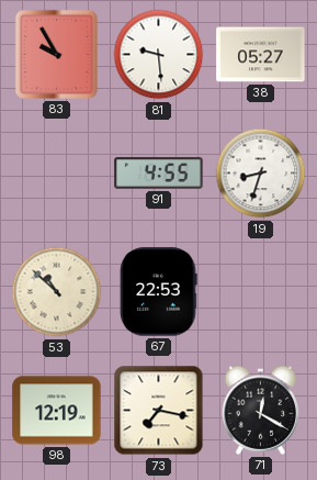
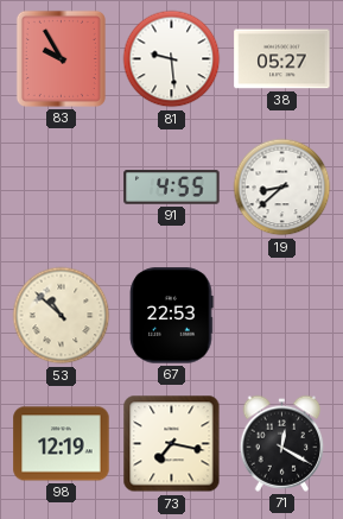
19: 8:33 -> 8:38
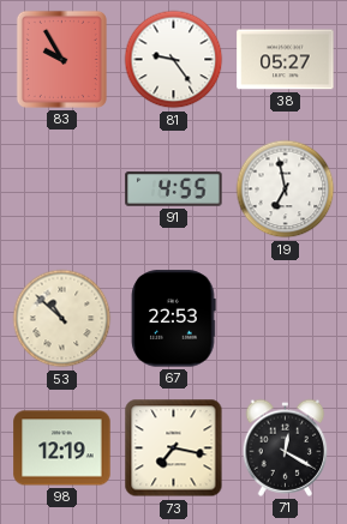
81: 9:29 -> 9:24
19: 8:38 -> 6:58
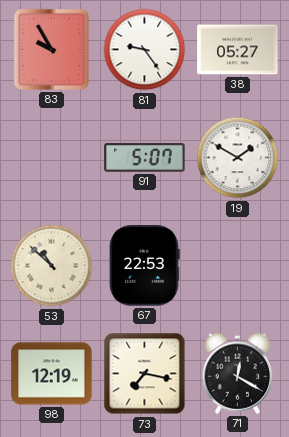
91: 4:55 -> 5:07
19: 6:58 -> 1:50
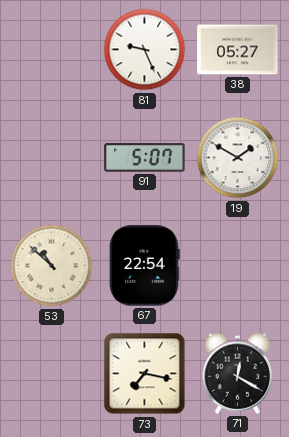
83: 9:55 -> none
81: 9:24 -> 9:26
67: 22:53 -> 22:54
98: 12:19 -> none
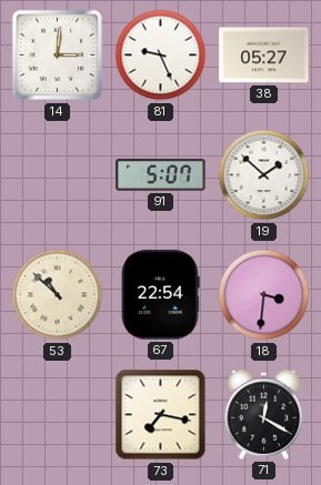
14: none -> 3:01
19: 1:50 -> 1:52
18: none -> 3:31
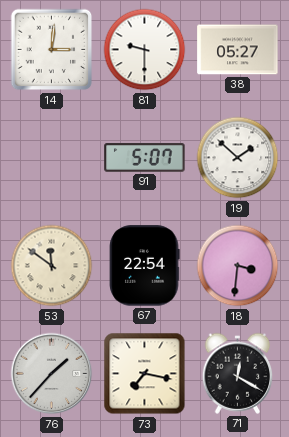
81: 9:26 -> 9:30
53: 10:52 -> 11:51
76: none -> 1:37
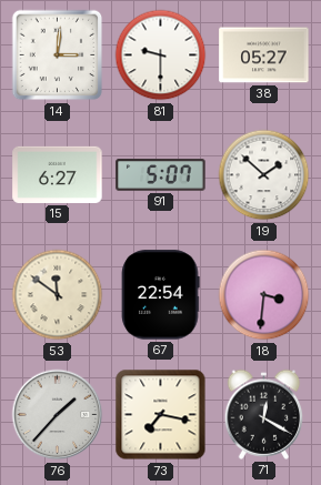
15: none -> 6:27
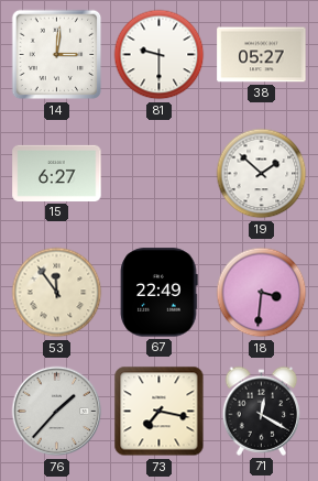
91: 5:07 -> none
53: 11:51 -> 11:54
67: 22:54 -> 22:49
